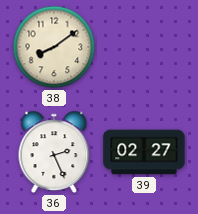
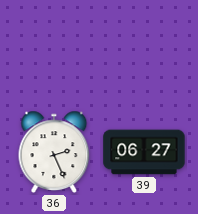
38: 8:09 -> none
39: 02:27 -> 06:27
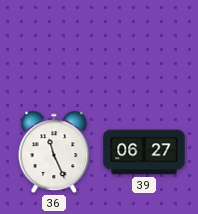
36: 2:26 -> 11:26
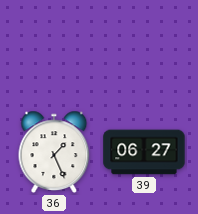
36: 11:26 -> 1:26
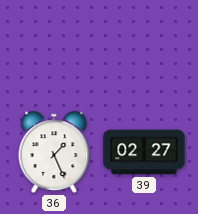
39: 06:27 -> 02:27
